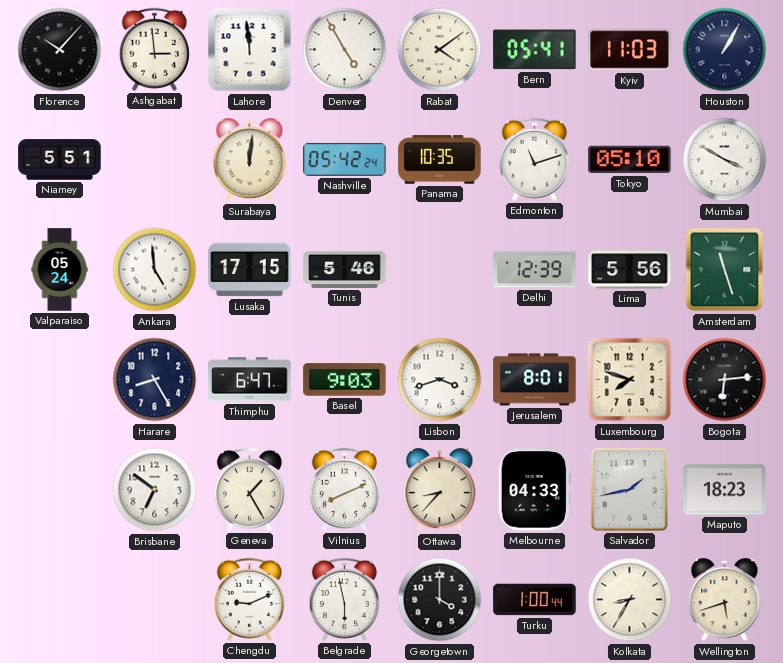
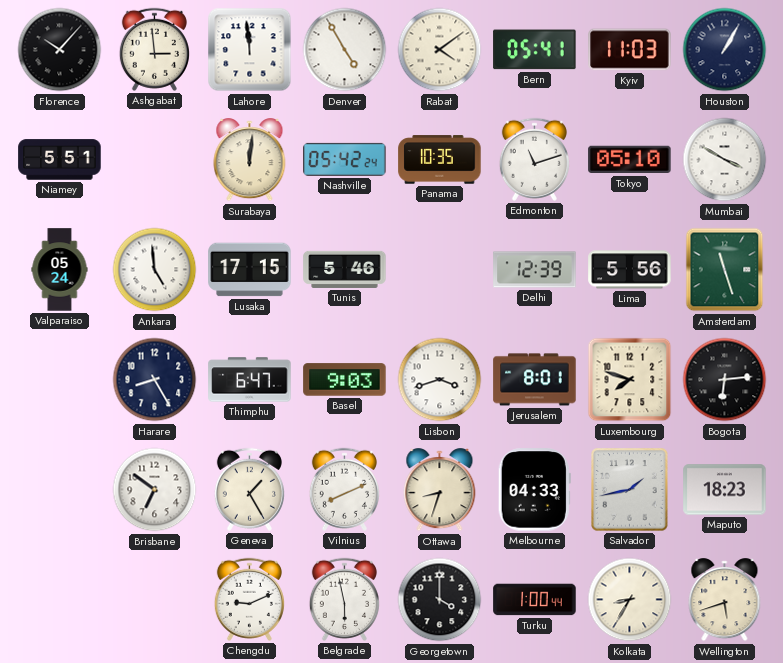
Ottawa: 8:37 -> 8:33
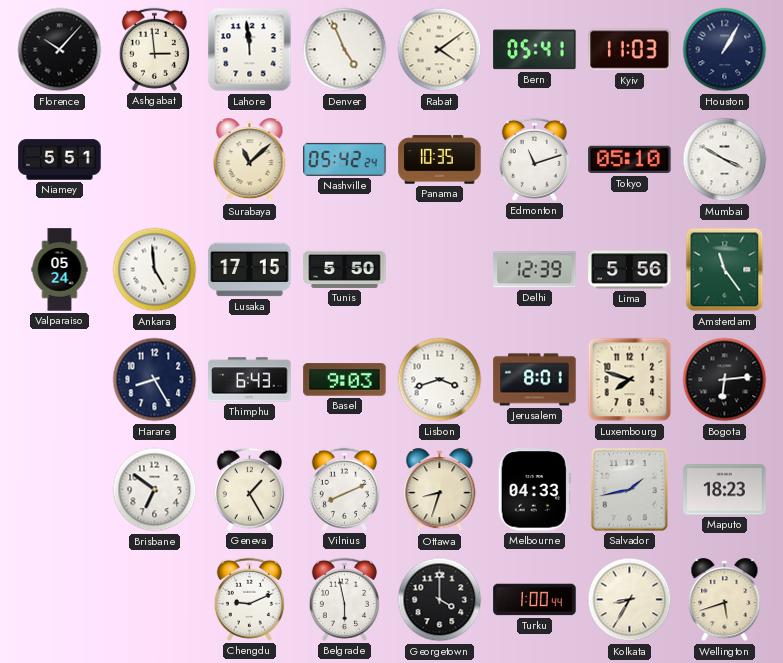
Denver: 4:55 -> 4:56
Surabaya: 12:01 -> 11:08
Tunis: 5:46 -> 5:50
Amsterdam: 11:27 -> 11:24
Thimphu: 6:47 -> 6:43
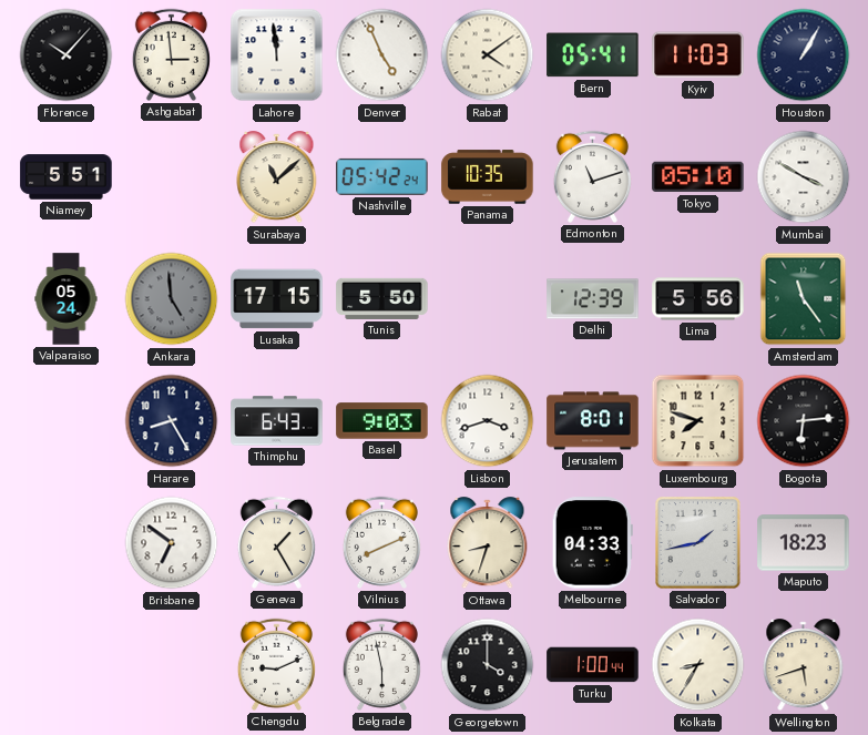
Ankara dial: white -> grey
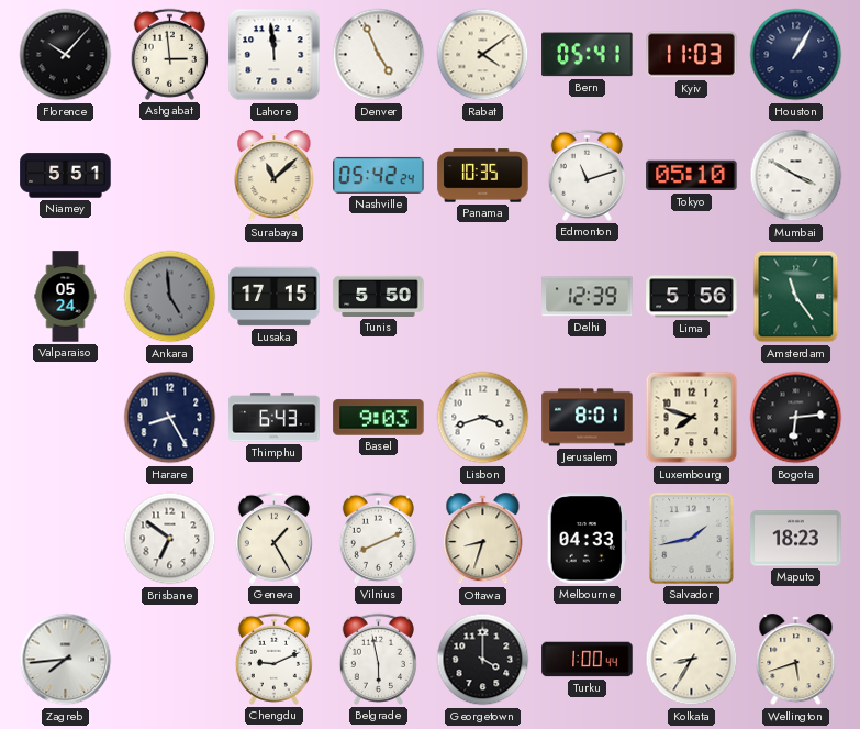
Zagreb: none -> 7:44
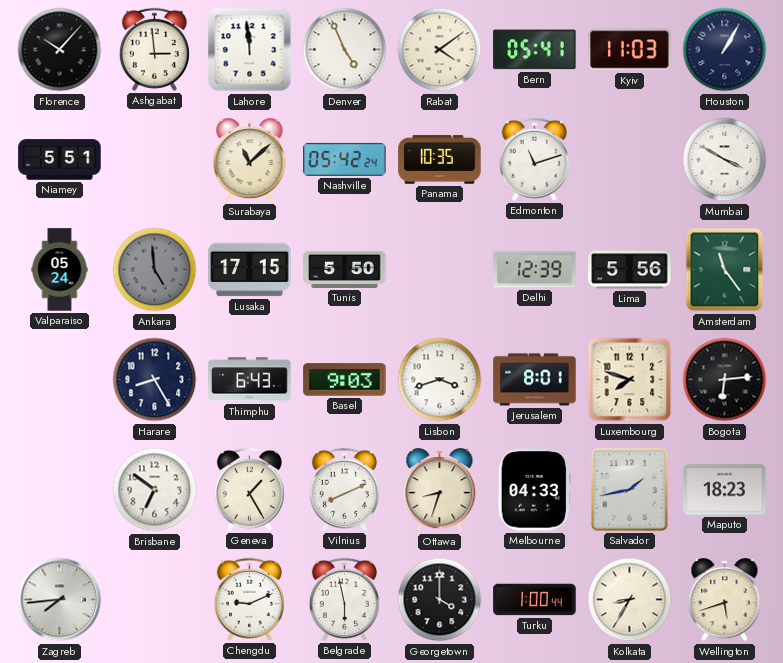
Tokyo: 05:10 -> none
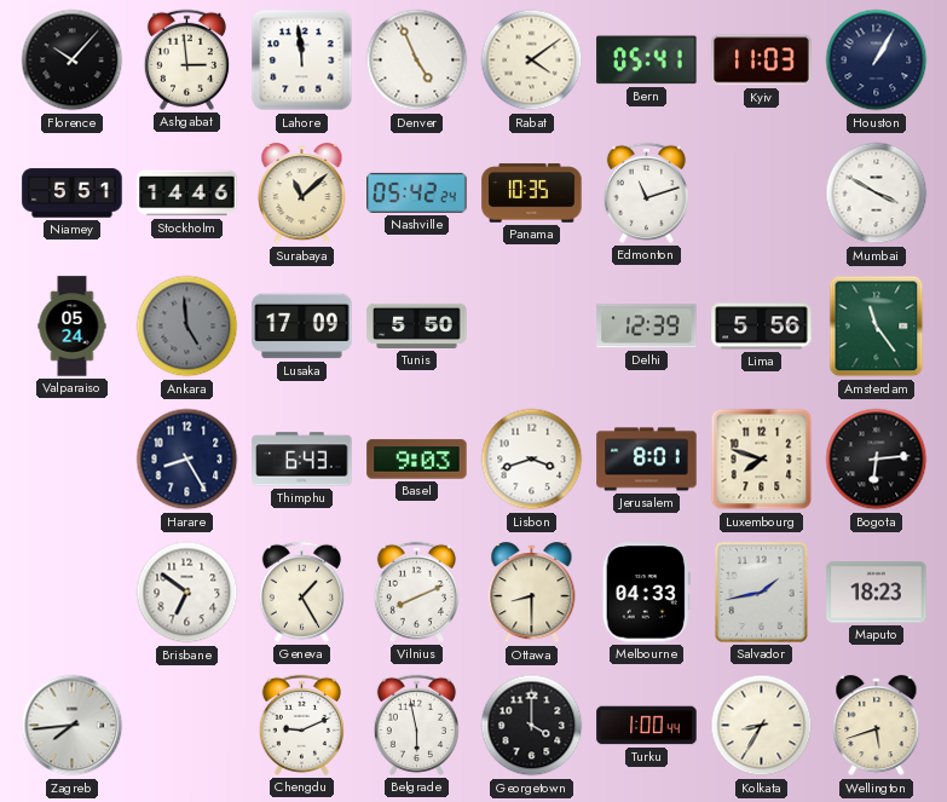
Stockholm: none -> 14:46
Lusaka: 17:15 -> 17:09
Ottawa: 8:33 -> 8:30
